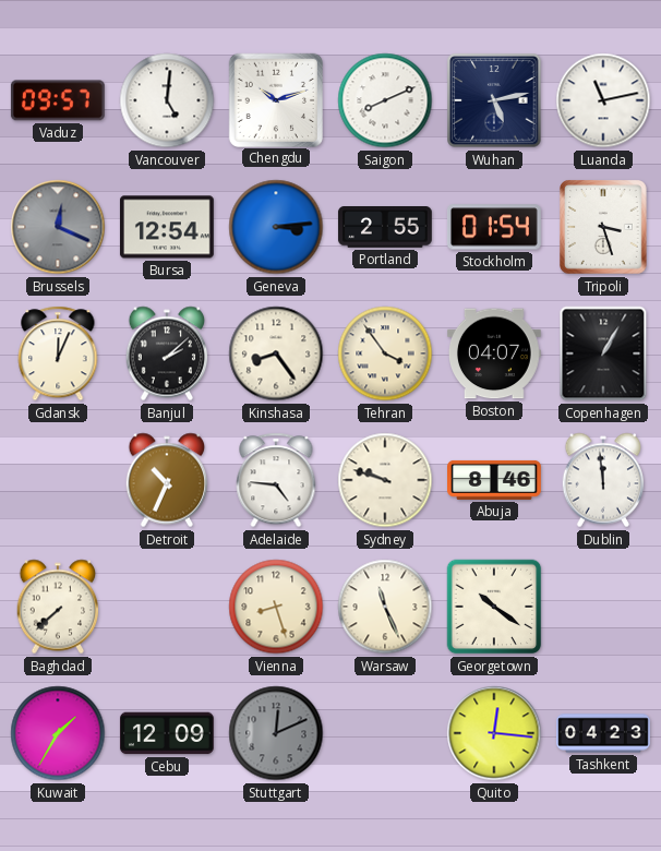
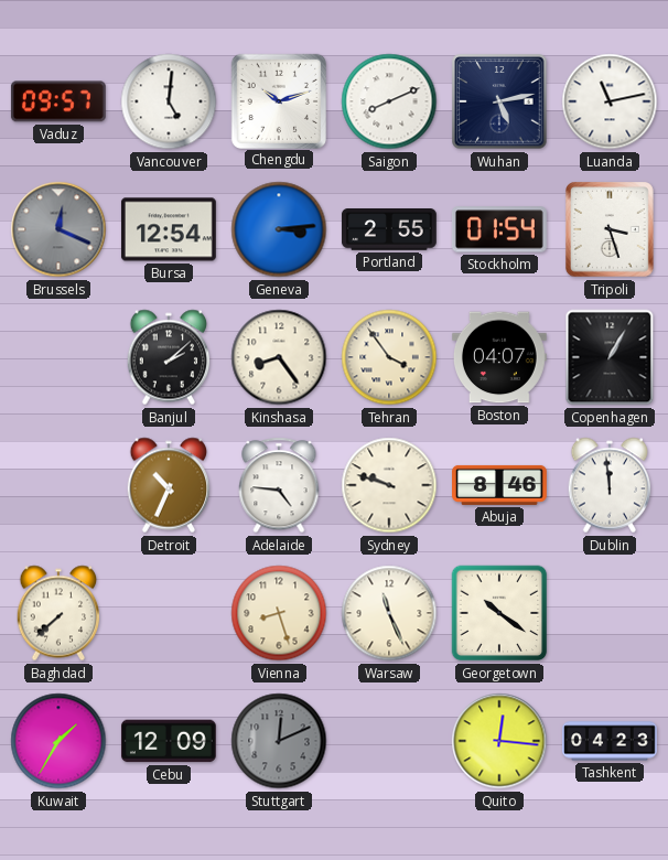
Gdansk: 12:04 -> none
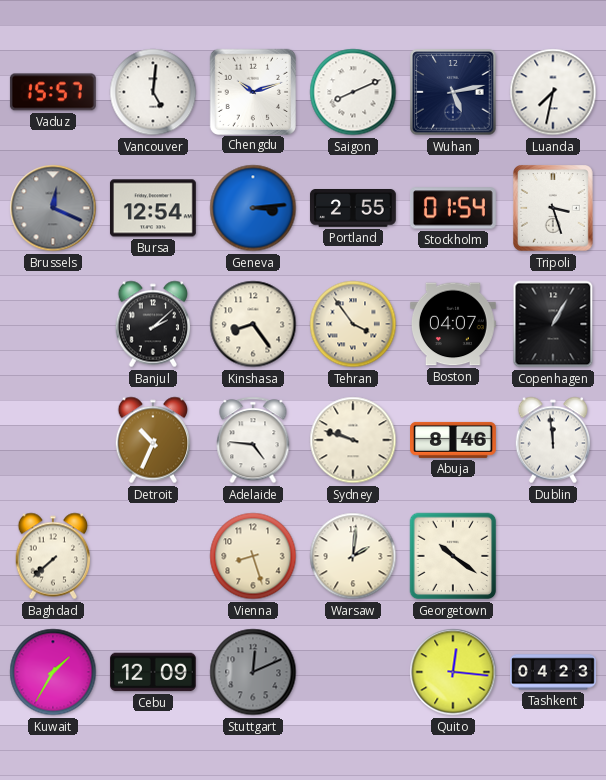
Vaduz: 09:57 -> 15:57
Luanda: 11:13 -> 7:32
Warsaw: 11:26 -> 2:01
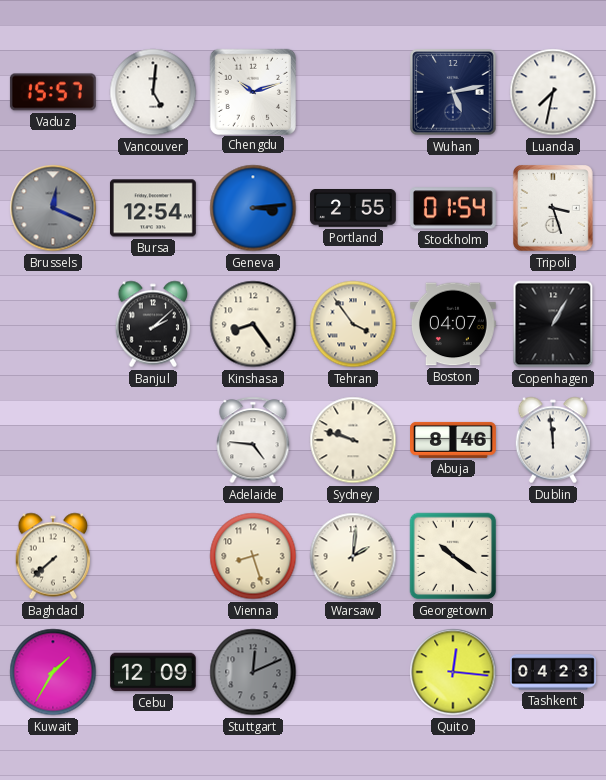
Saigon: 8:11 -> none
Detroit: 10:34 -> none
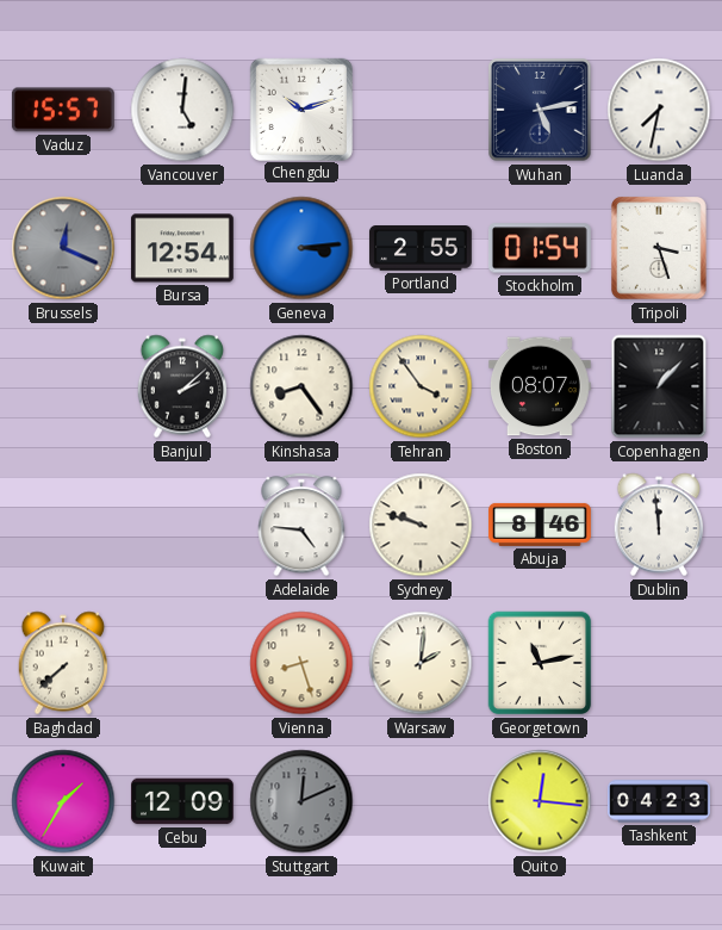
Boston: 04:07 -> 08:07
Copenhagen: 1:05 -> 1:07
Georgetown: 10:21 -> 11:13
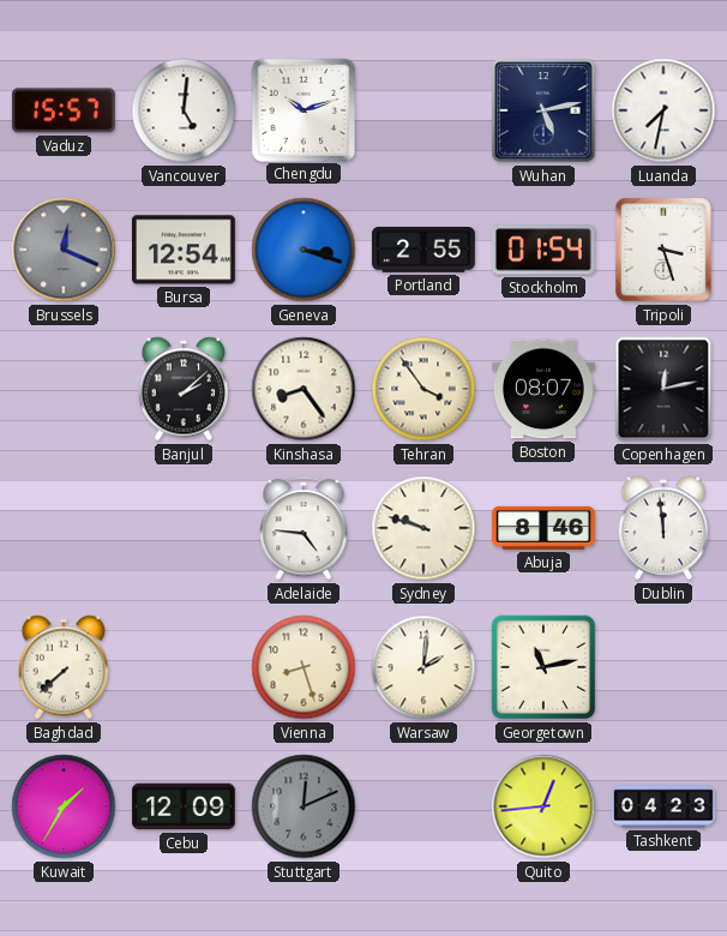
Geneva: 3:14 -> 3:18
Copenhagen: 1:07 -> 12:13
Quito: 12:16 -> 12:44
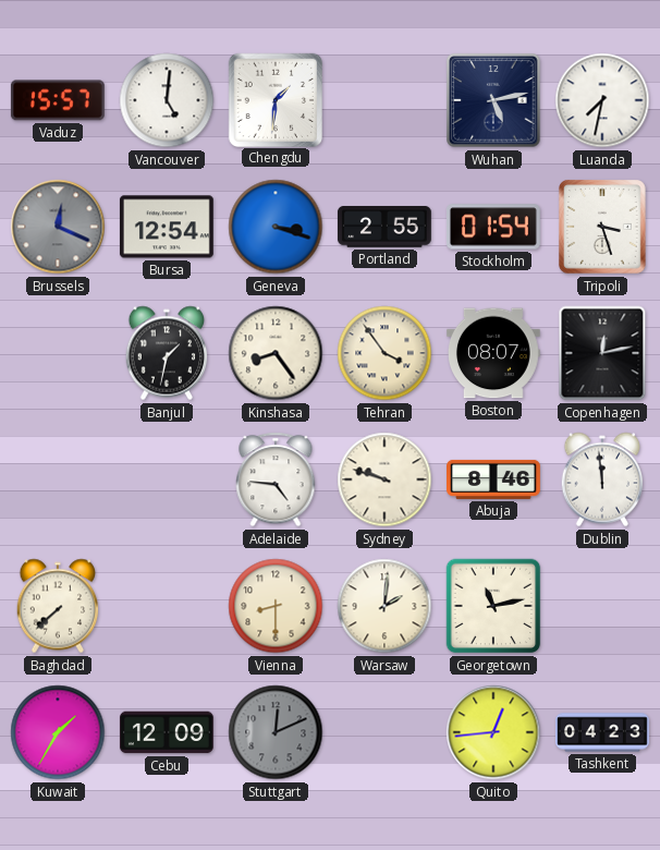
Chengdu: 10:12 -> 1:31
Banjul: 2:08 -> 1:32
Vienna: 8:27 -> 8:30
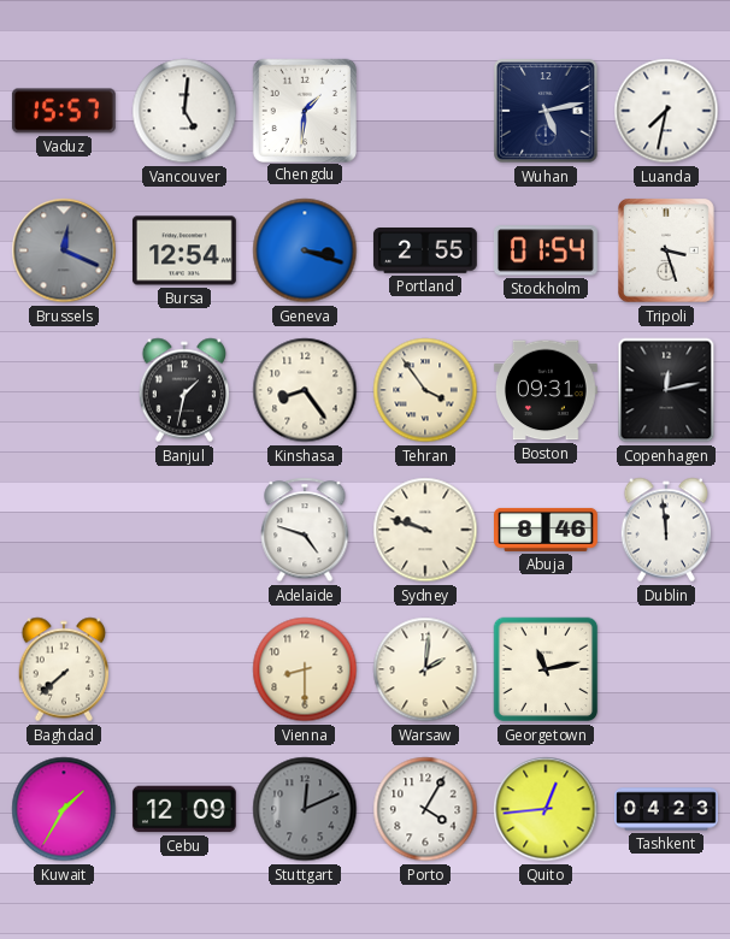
Boston: 08:07 -> 09:31
Adelaide: 4:46 -> 4:48
Porto: none -> 4:05
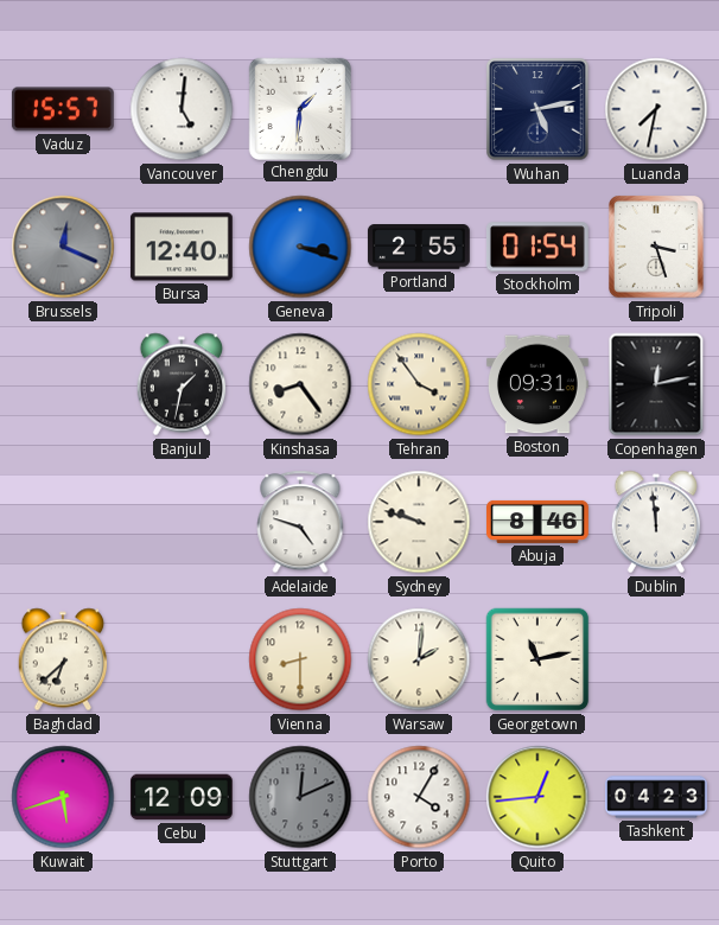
Bursa: 12:54 -> 12:40
Baghdad: 7:38 -> 6:38
Kuwait: 1:35 -> 5:42
